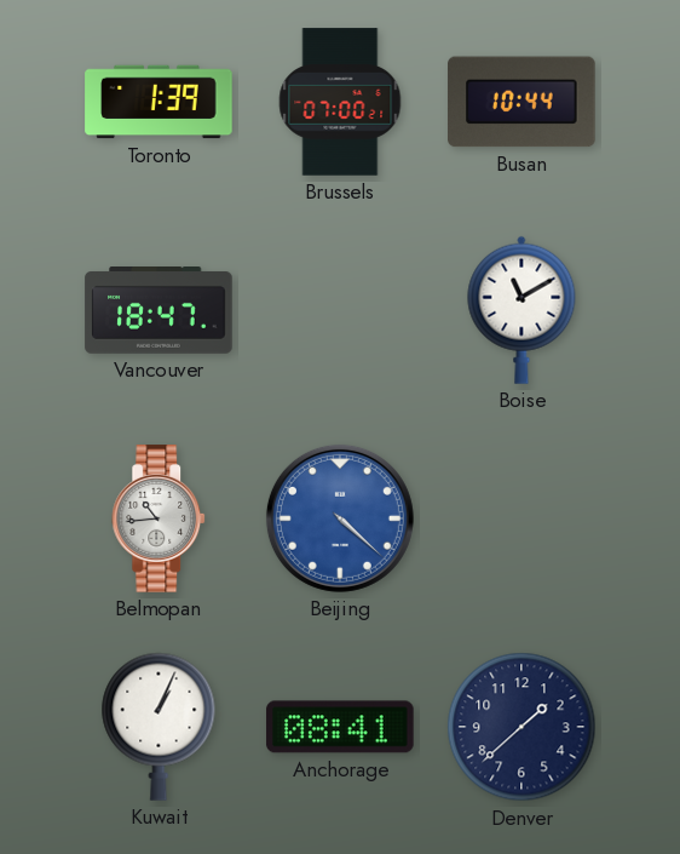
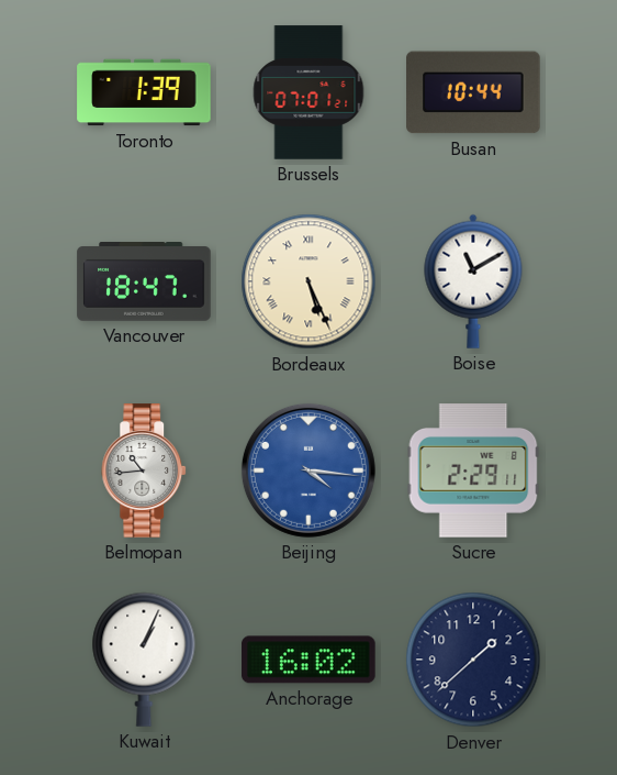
Brussels: 07:00 -> 07:01
Bordeaux: none -> 5:26
Beijing: 4:22 -> 4:16
Sucre: none -> 2:29
Anchorage: 08:41 -> 16:02
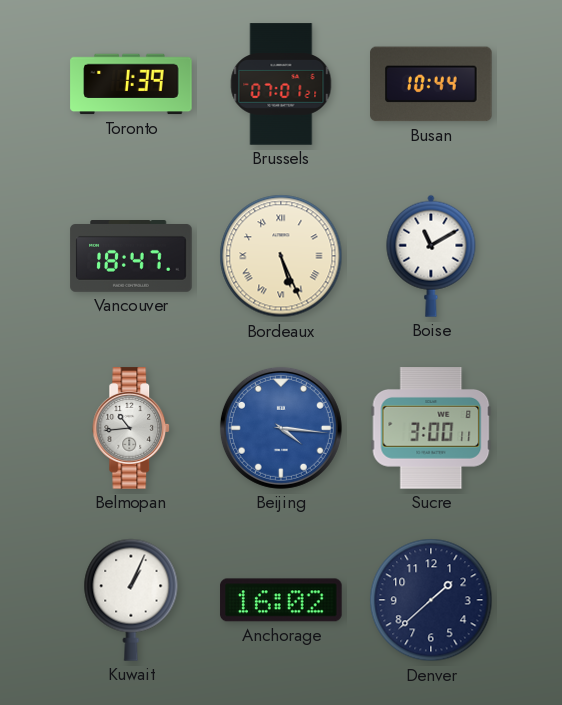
Sucre: 2:29 -> 3:00
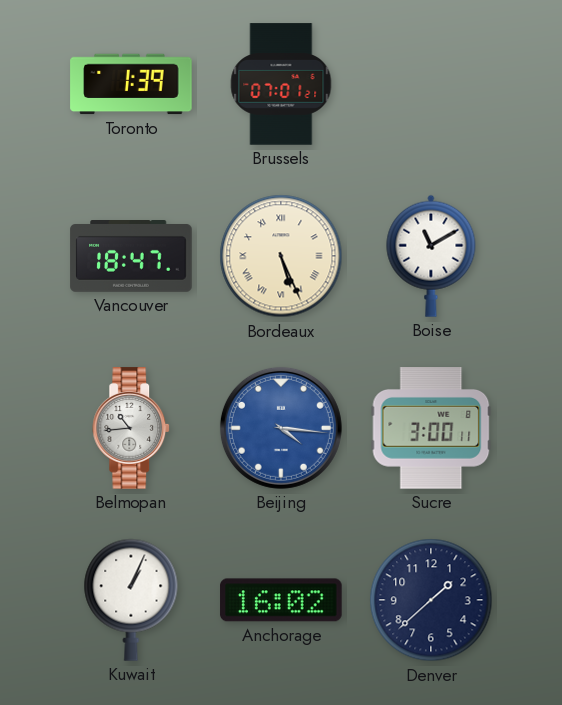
Busan: 10:44 -> none
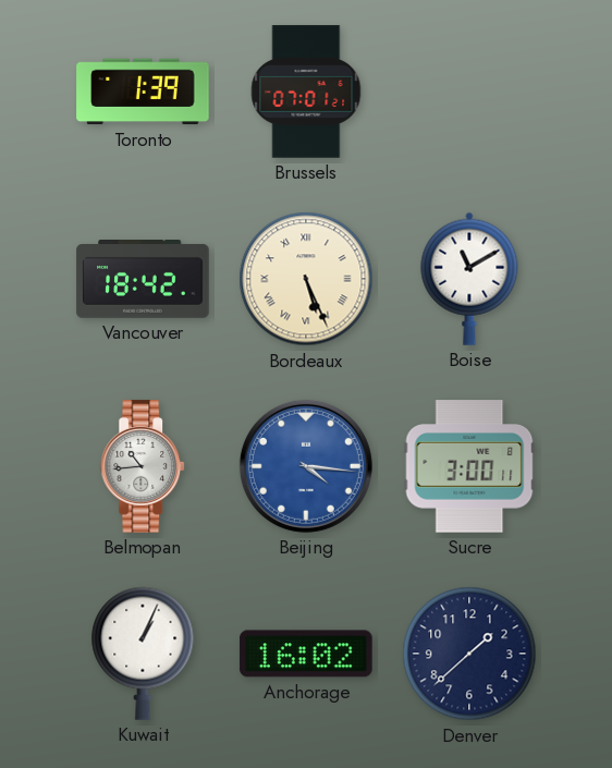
Vancouver: 18:47 -> 18:42
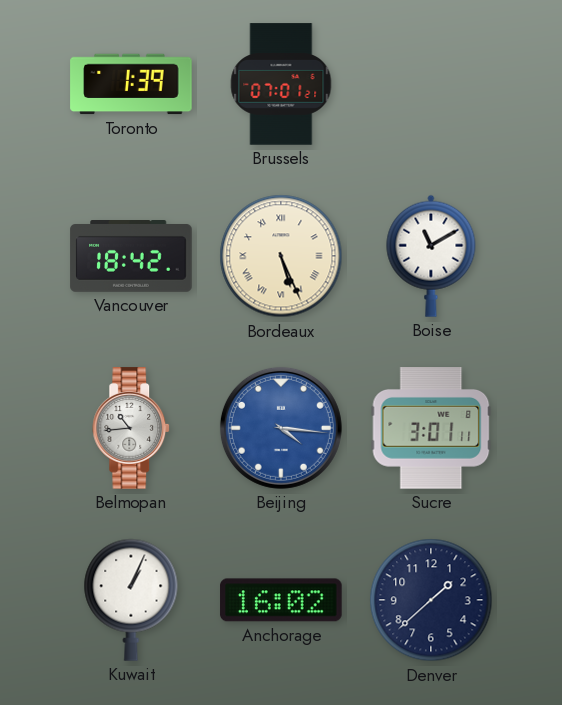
Sucre: 3:00 -> 3:01
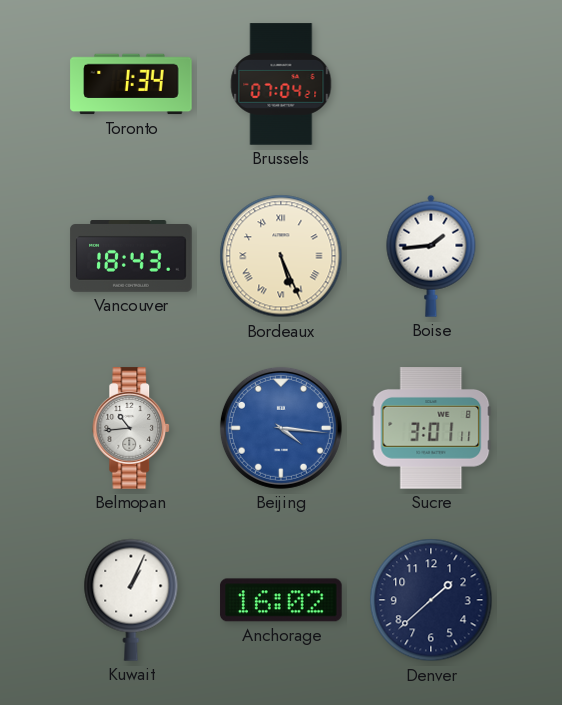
Toronto: 1:39 -> 1:34
Brussels: 07:01 -> 07:04
Vancouver: 18:42 -> 18:43
Boise: 11:10 -> 1:44
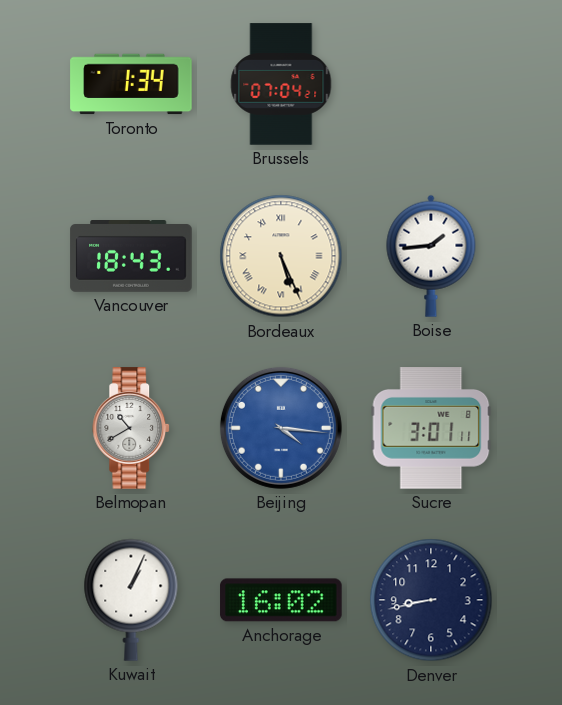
Belmopan: 10:44 -> 10:40
Denver: 1:38 -> 8:43
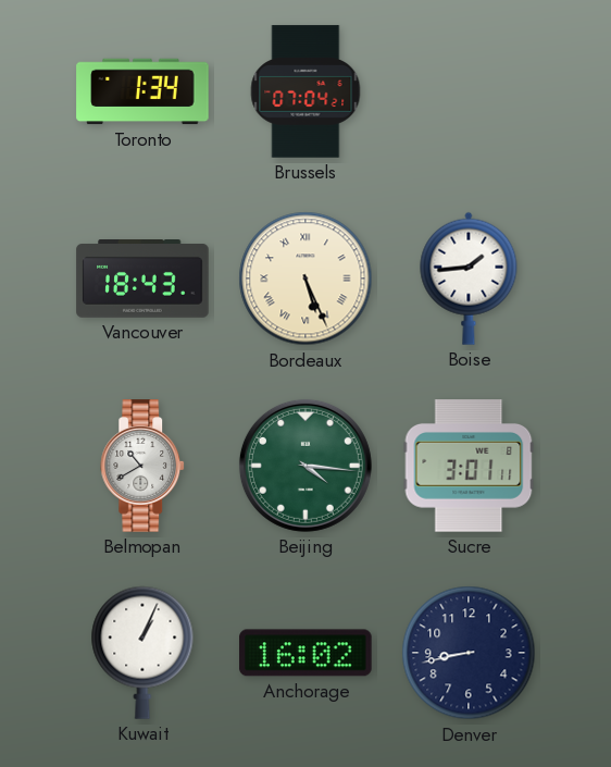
Beijing dial: blue -> green
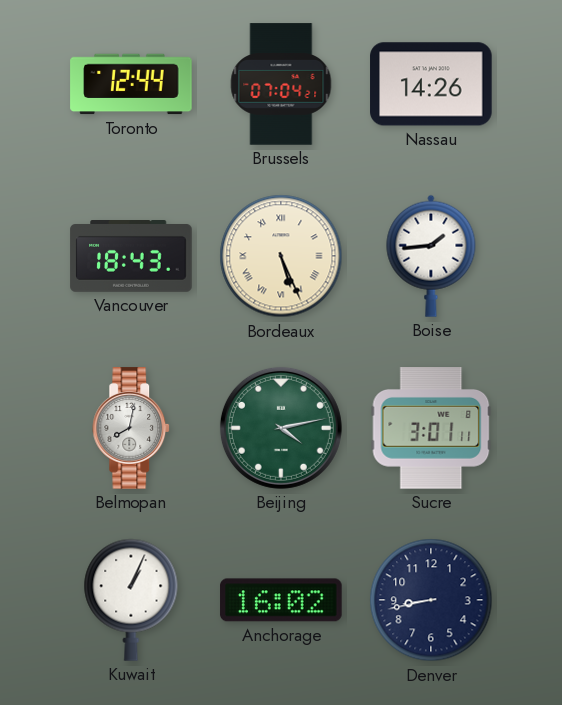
Toronto: 1:34 -> 12:44
Nassau: none -> 14:26
Belmopan: 10:40 -> 8:02
Beijing: 4:16 -> 4:13
